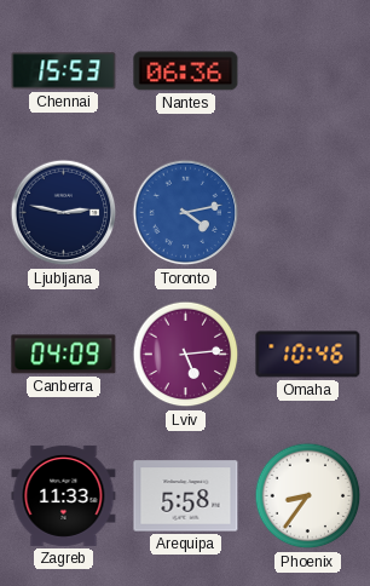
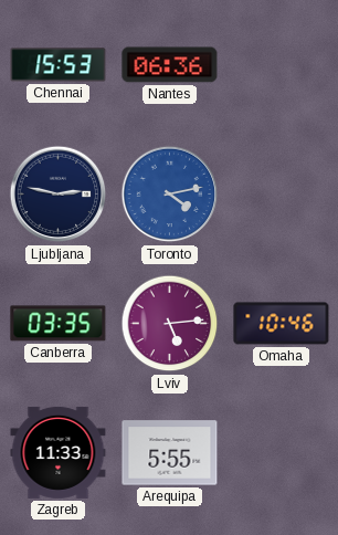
Canberra: 04:09 -> 03:35
Arequipa: 5:58 -> 5:55
Phoenix: 8:36 -> none
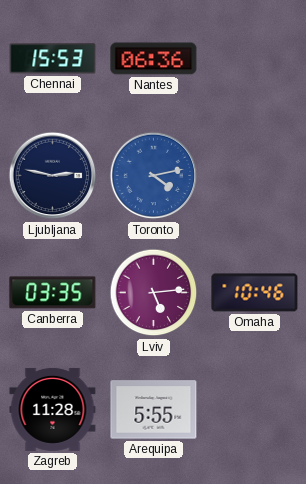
Zagreb: 11:33 -> 11:28
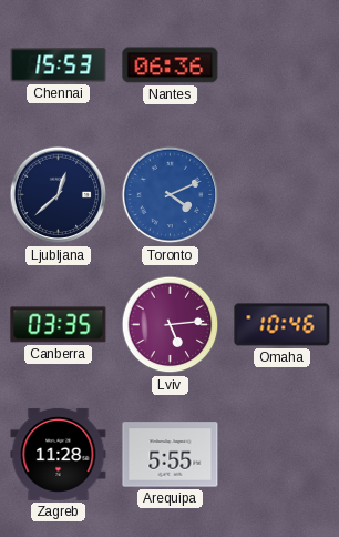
Ljubljana: 2:47 -> 12:38
Toronto: 4:13 -> 4:11
